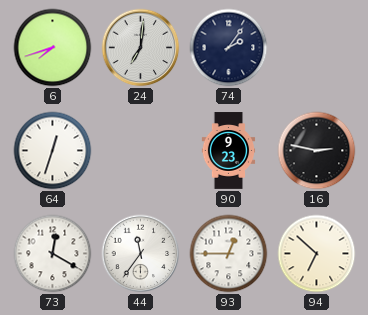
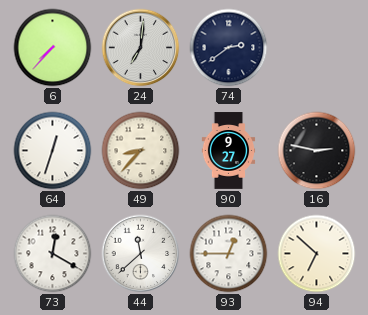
6: 7:42 -> 7:37
74: 2:06 -> 2:39
49: none -> 8:37
90: 9:23 -> 9:27
44: 11:36 -> 11:38
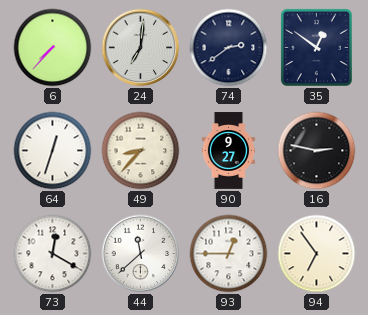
35: none -> 12:51
94: 6:52 -> 6:54
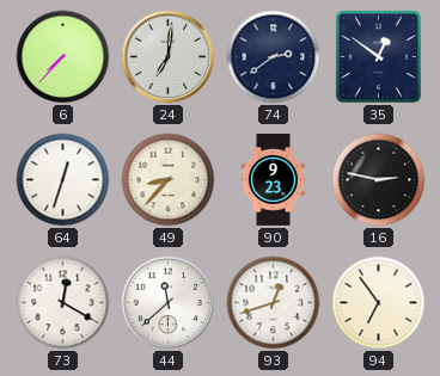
90: 9:27 -> 9:23
93: 12:45 -> 12:42
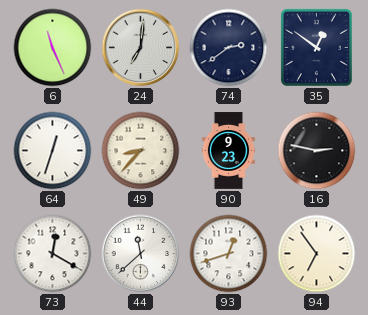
6: 7:37 -> 11:26
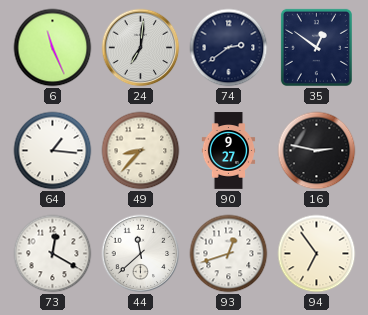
64: 12:33 -> 1:16
90: 9:23 -> 9:27
